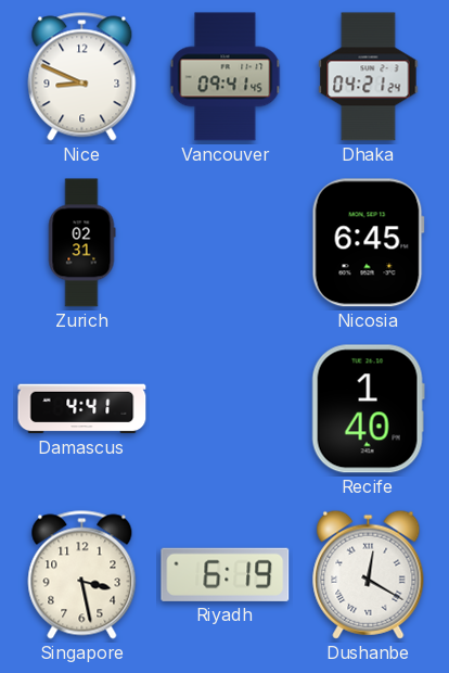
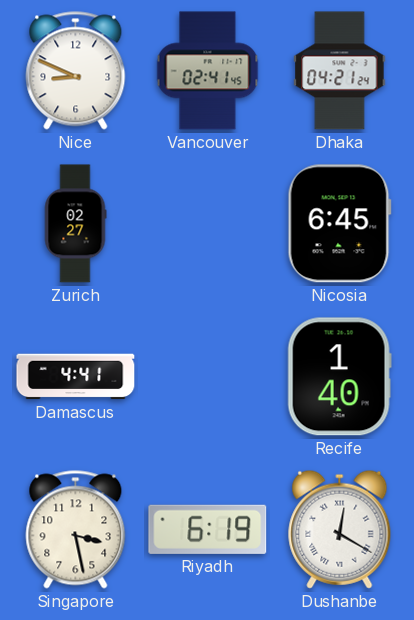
Vancouver: 09:41 -> 02:41
Zurich: 02:31 -> 02:27
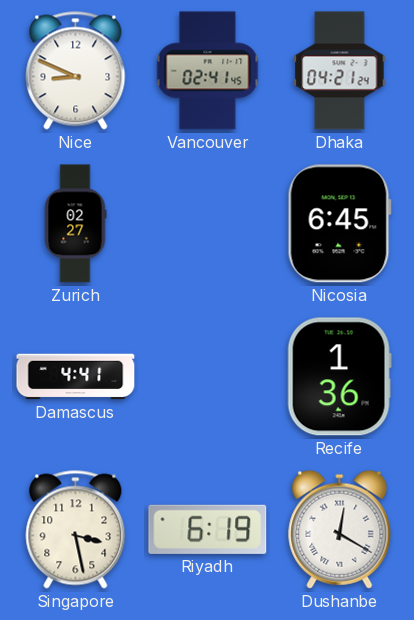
Recife: 1:40 -> 1:36
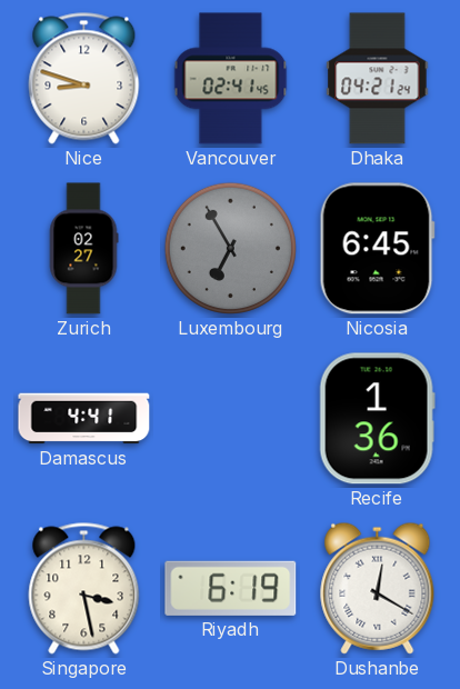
Nice: 8:49 -> 8:48
Luxembourg: none -> 6:55
